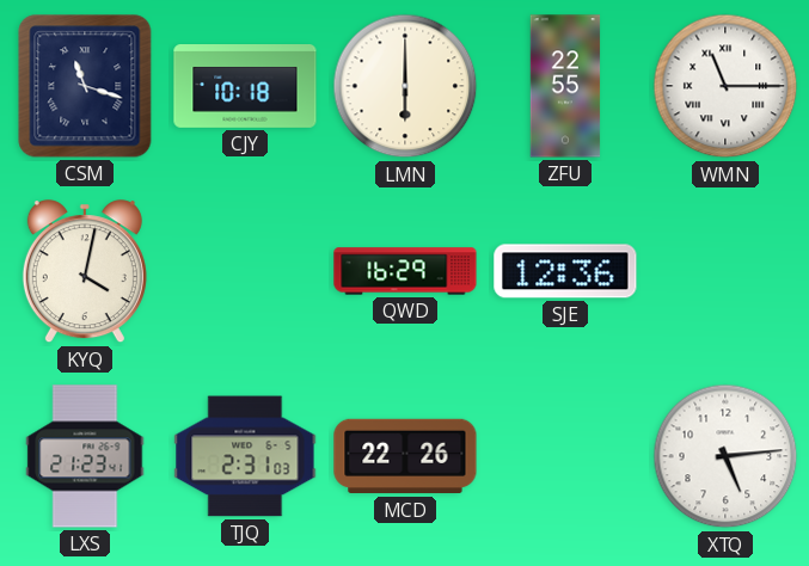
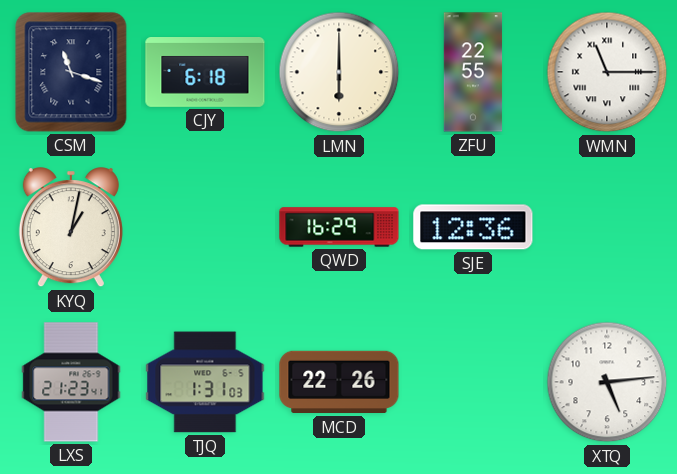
CJY: 10:18 -> 6:18
KYQ: 4:02 -> 1:02
TJQ: 2:31 -> 1:31
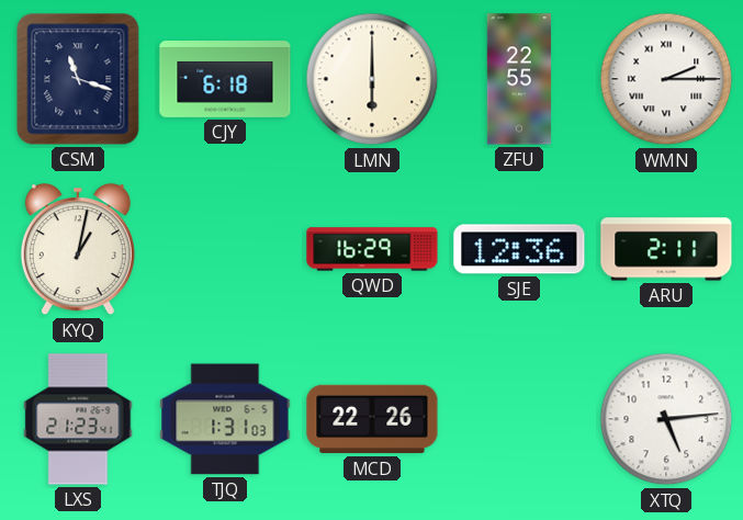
WMN: 11:15 -> 2:15
ARU: none -> 2:11
